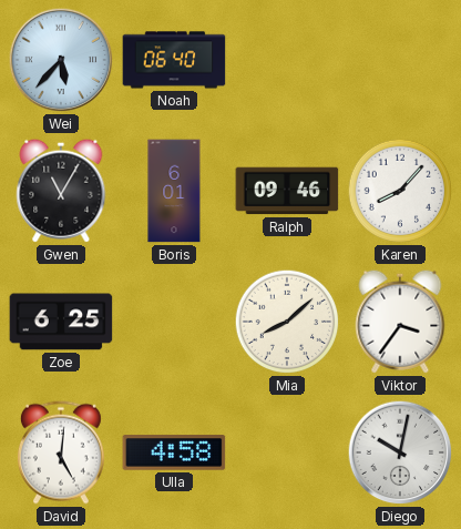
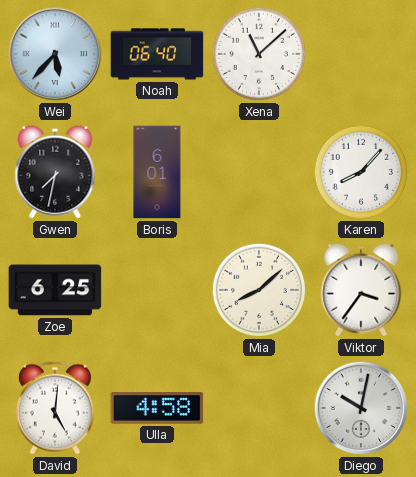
Xena: none -> 11:08
Gwen: 11:05 -> 7:32
Ralph: 09:46 -> none
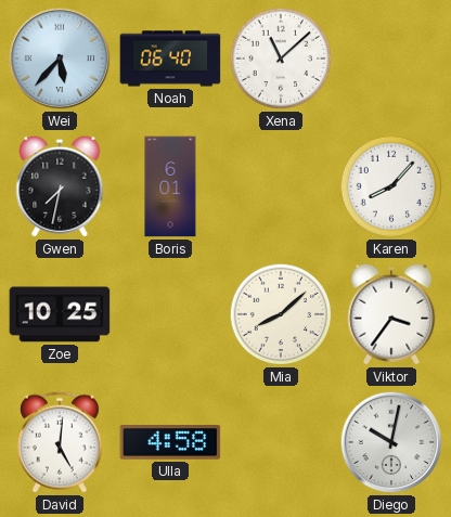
Zoe: 6:25 -> 10:25
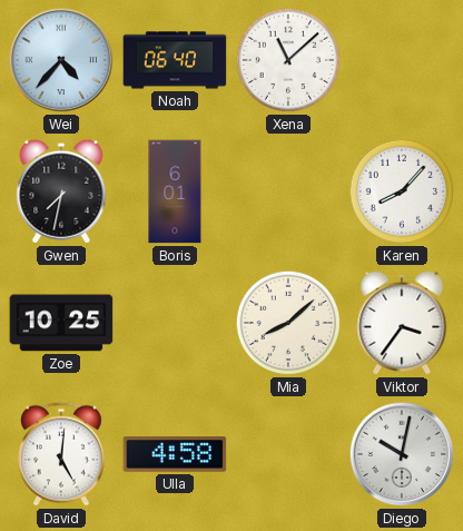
Wei: 5:37 -> 4:37
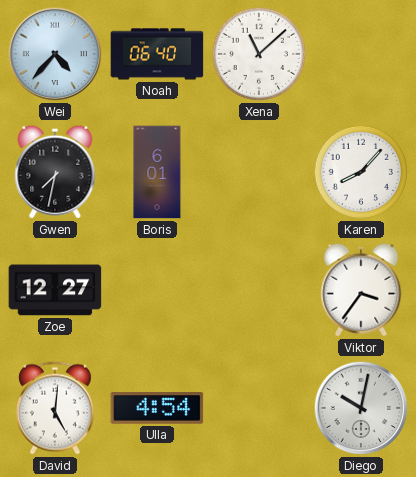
Zoe: 10:25 -> 12:27
Mia: 8:08 -> none
Ulla: 4:58 -> 4:54
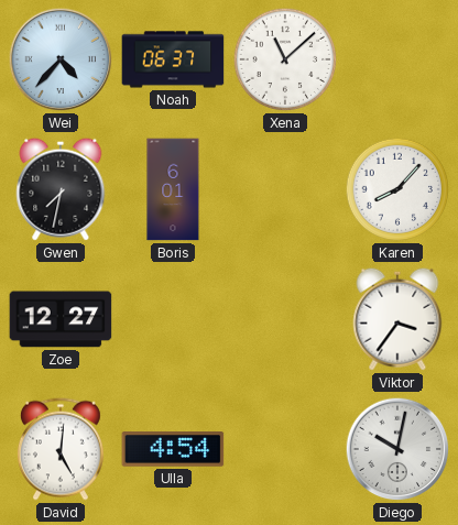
Noah: 06:40 -> 06:37
